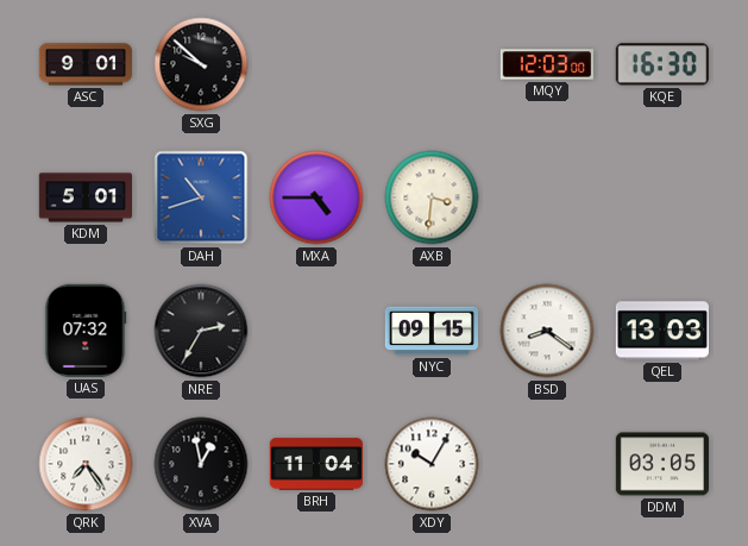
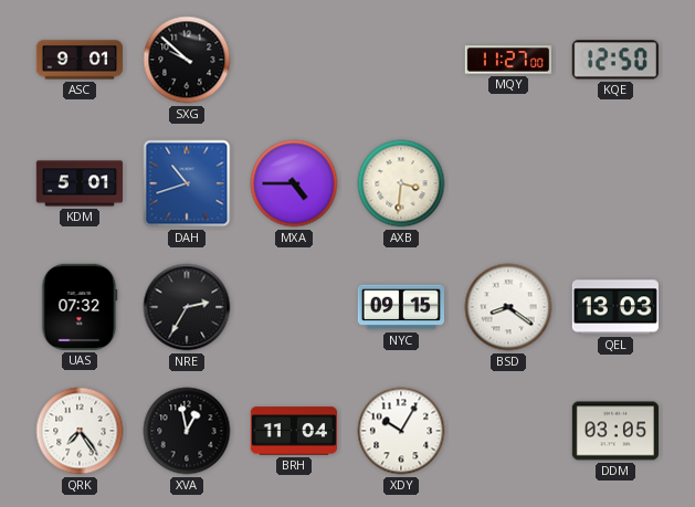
MQY: 12:03 -> 11:27
KQE: 16:30 -> 12:50
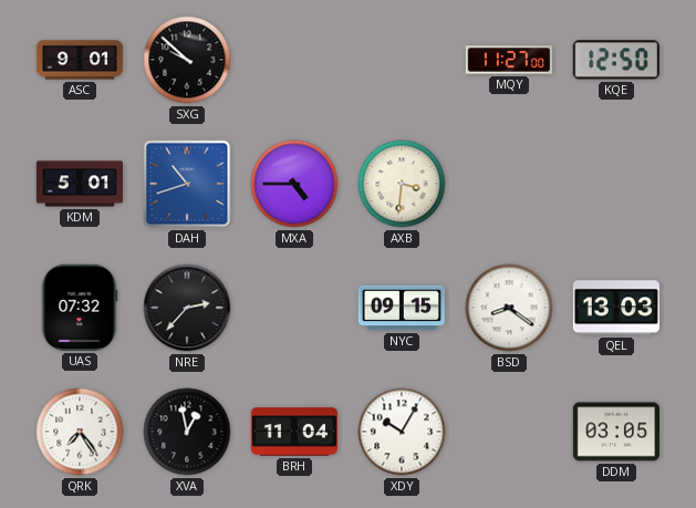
NRE: 2:35 -> 2:37
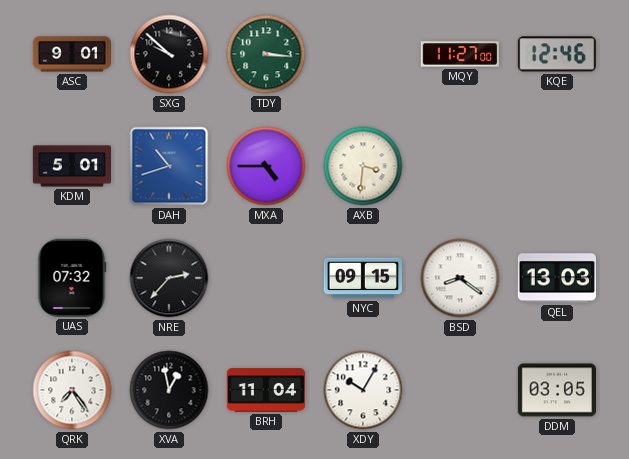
TDY: none -> 3:16
KQE: 12:50 -> 12:46
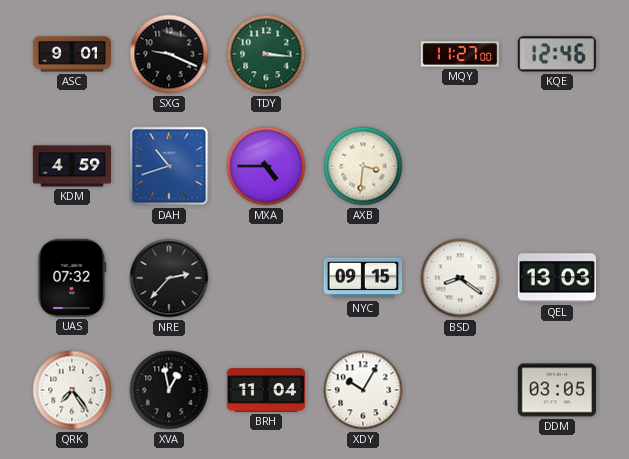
SXG: 9:52 -> 9:19
KDM: 5:01 -> 4:59
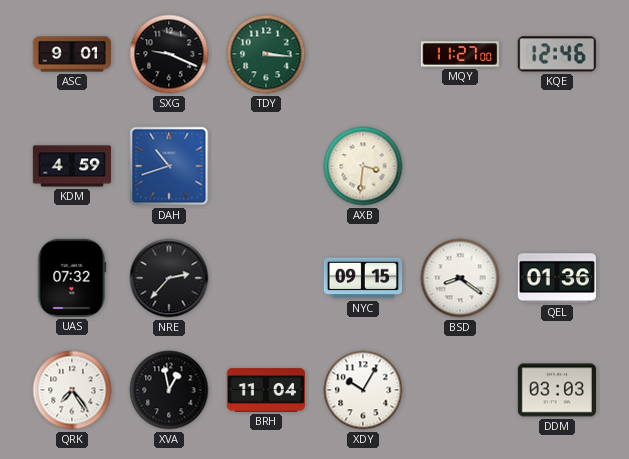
MXA: 4:45 -> none
QEL: 13:03 -> 01:36
DDM: 03:05 -> 03:03
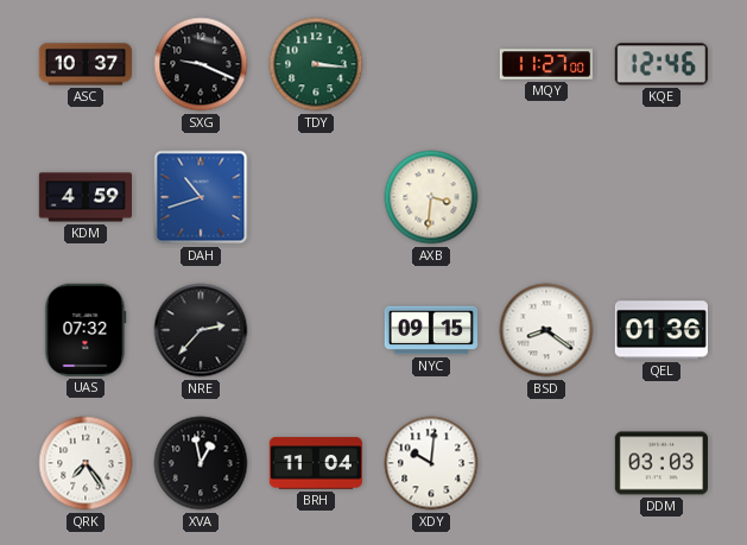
ASC: 9:01 -> 10:37
XDY: 10:05 -> 10:01
